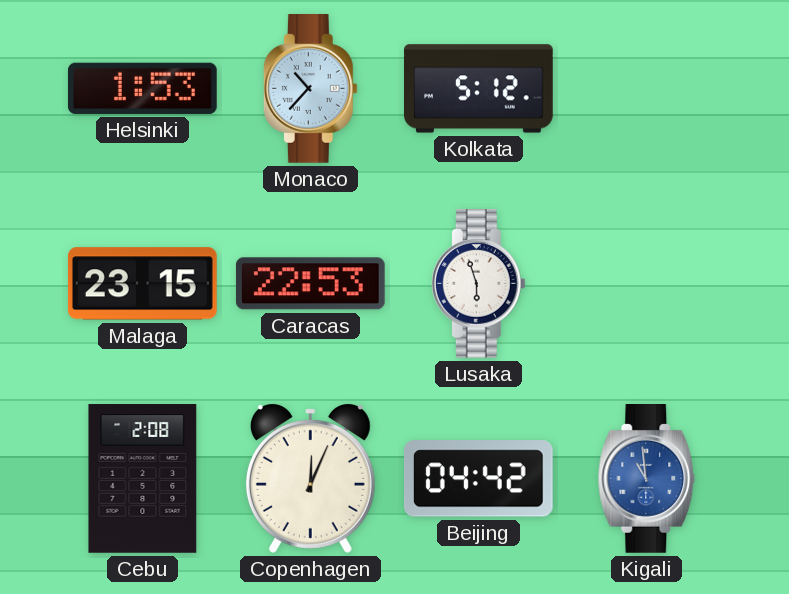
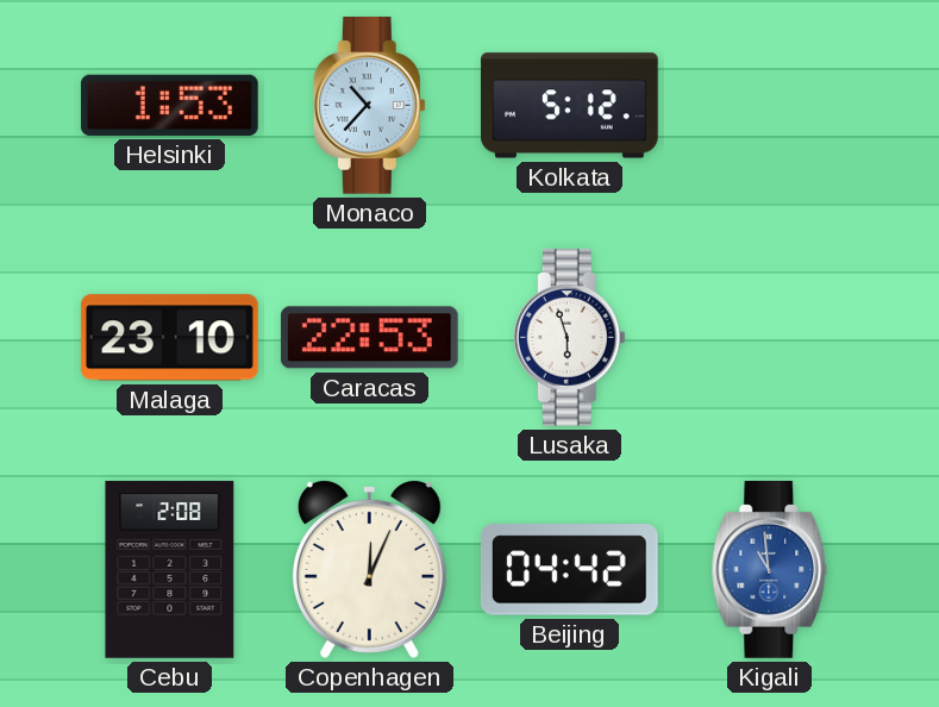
Malaga: 23:15 -> 23:10
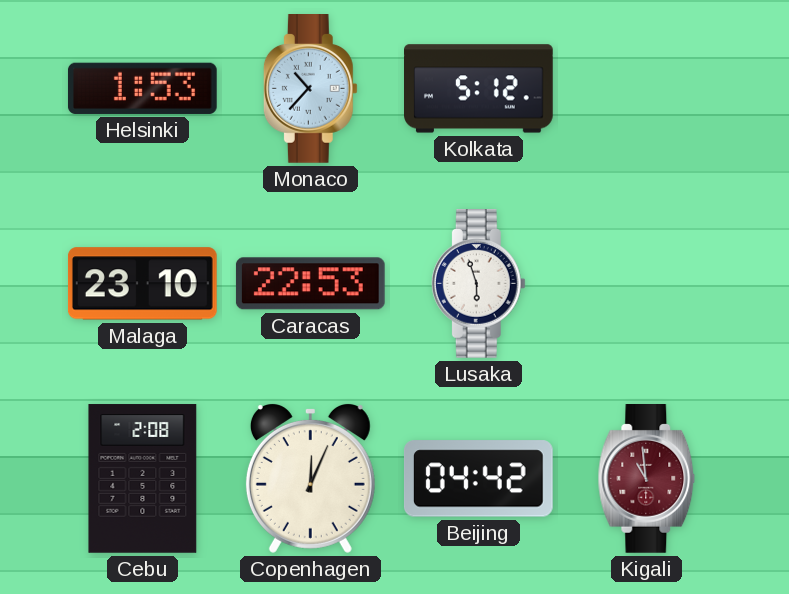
Kigali dial: blue -> burgundy
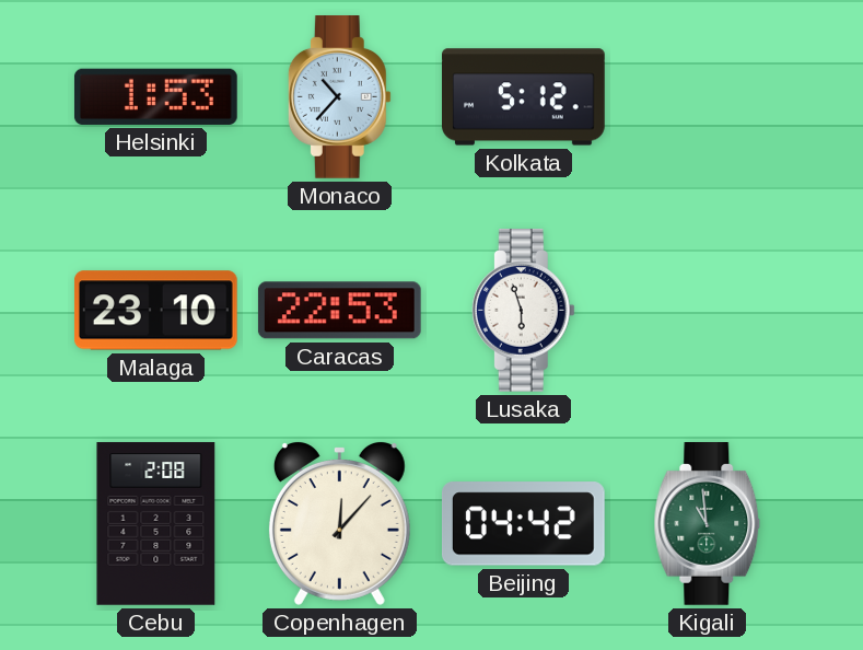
Copenhagen: 12:04 -> 12:07
Kigali dial: burgundy -> green
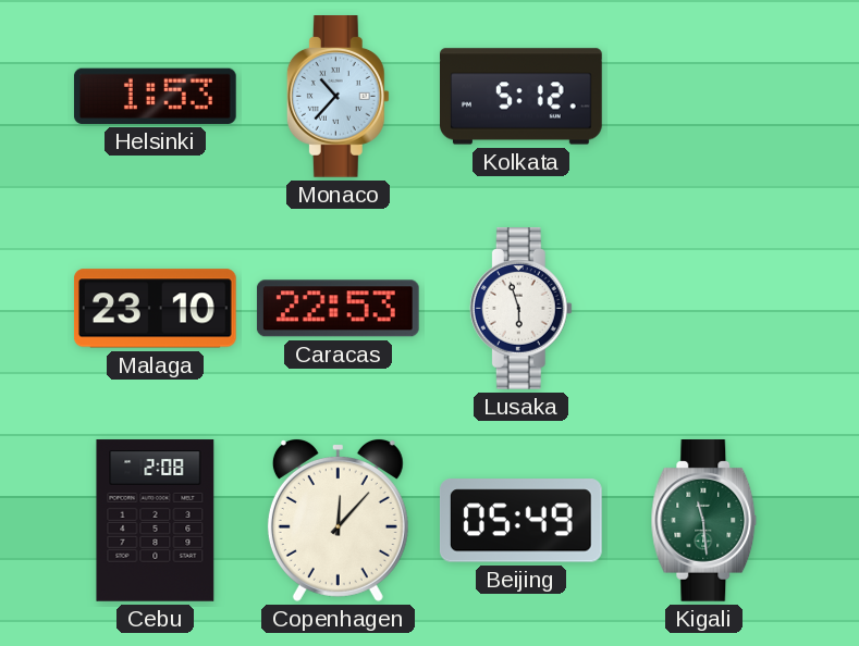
Beijing: 04:42 -> 05:49
Kigali: 10:59 -> 11:29
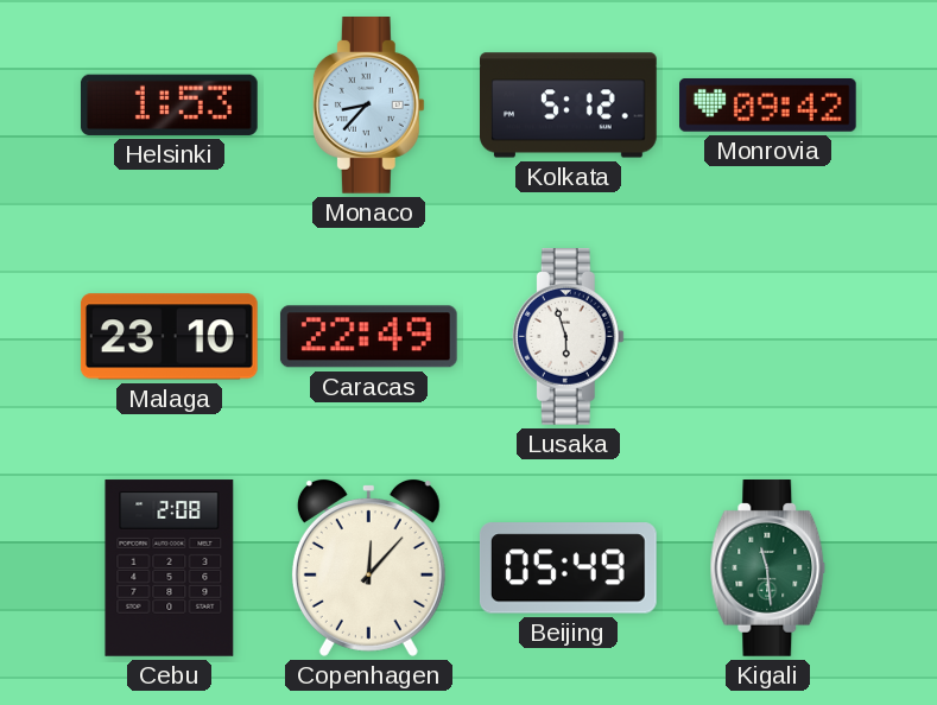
Monaco: 10:37 -> 8:37
Monrovia: none -> 09:42
Caracas: 22:53 -> 22:49
